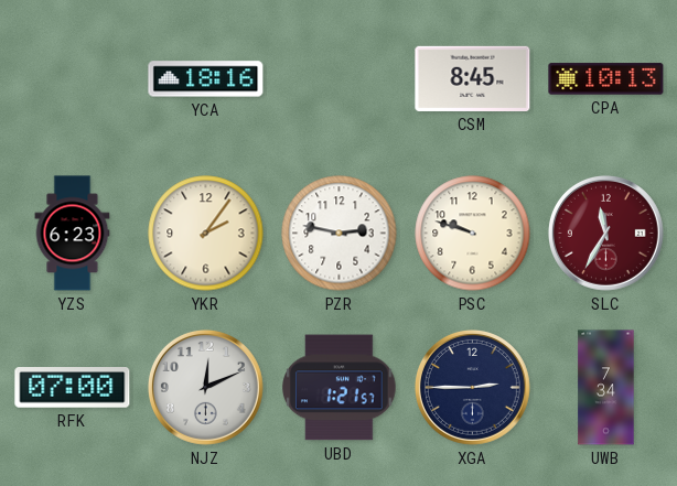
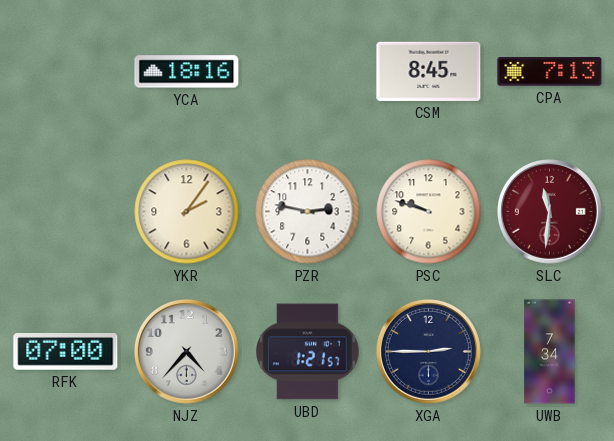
CPA: 10:13 -> 7:13
YZS: 6:23 -> none
SLC: 11:35 -> 11:31
NJZ: 12:11 -> 4:37
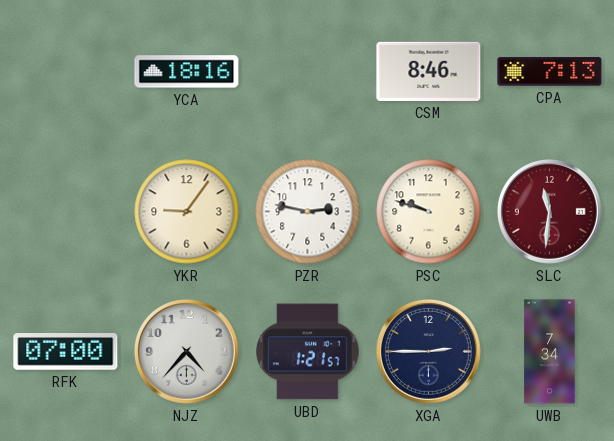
CSM: 8:45 -> 8:46
YKR: 2:06 -> 9:06
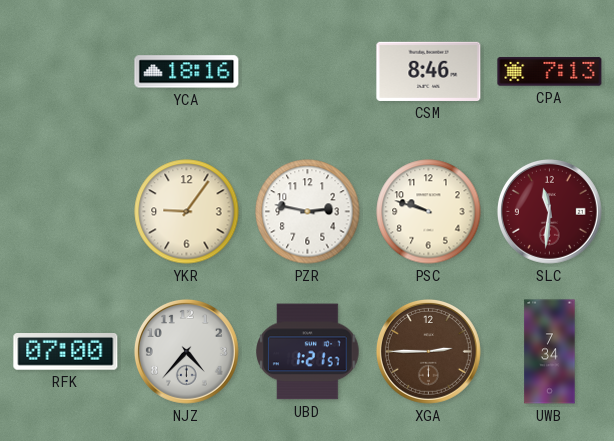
XGA dial: navy -> brown
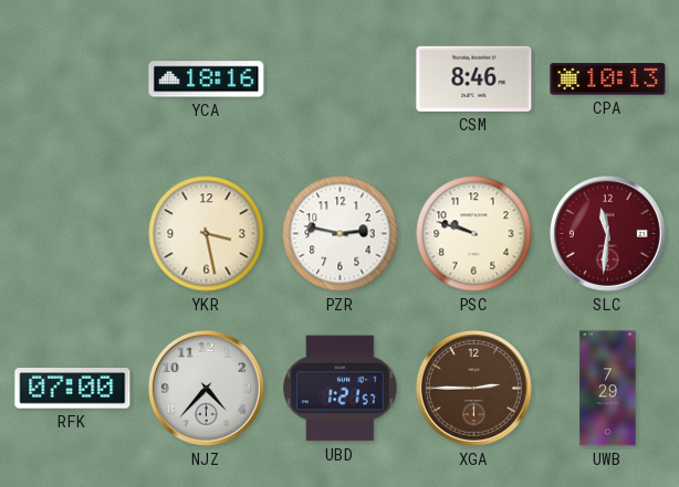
CPA: 7:13 -> 10:13
YKR: 9:06 -> 3:28
UWB: 7:34 -> 7:29
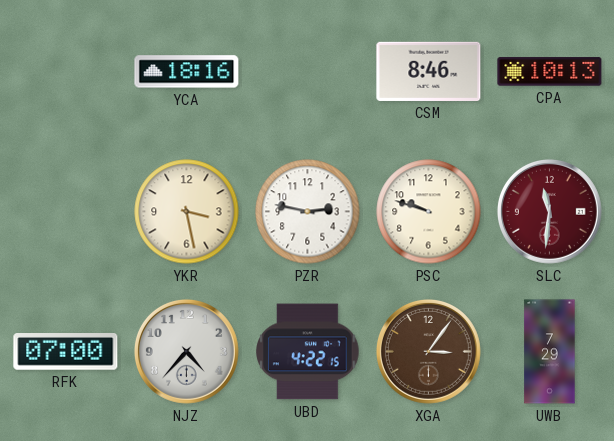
UBD: 1:21 -> 4:22
XGA: 2:45 -> 3:06
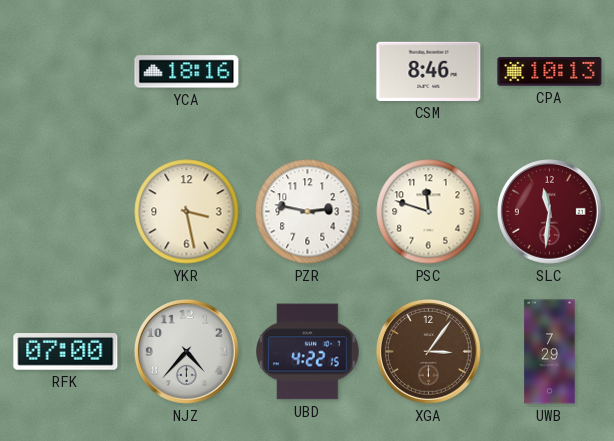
PSC: 9:48 -> 11:48
